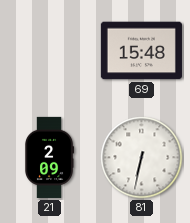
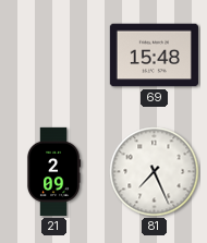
81: 6:32 -> 7:26
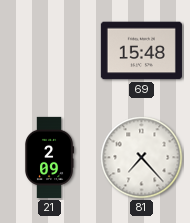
81: 7:26 -> 7:23
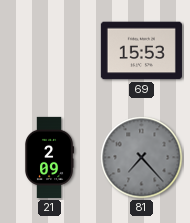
69: 15:48 -> 15:53
81 dial: white -> grey
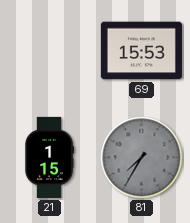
21: 2:09 -> 1:15
81: 7:23 -> 7:35
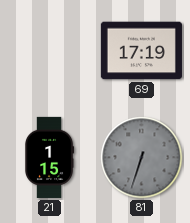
69: 15:53 -> 17:19
81: 7:35 -> 6:33
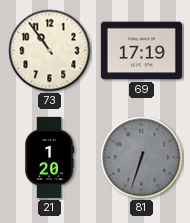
73: none -> 10:54
21: 1:15 -> 1:20
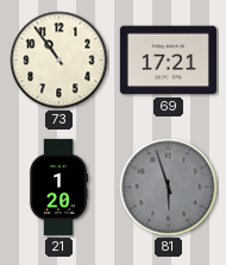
69: 17:19 -> 17:21
81: 6:33 -> 5:57
